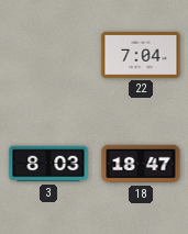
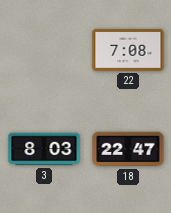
22: 7:04 -> 7:08
18: 18:47 -> 22:47
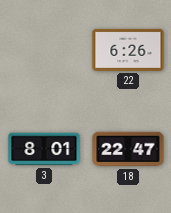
22: 7:08 -> 6:26
3: 8:03 -> 8:01
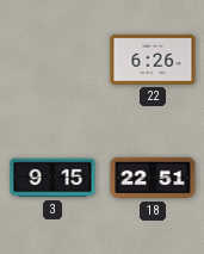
3: 8:01 -> 9:15
18: 22:47 -> 22:51
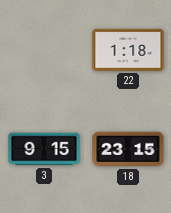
22: 6:26 -> 1:18
18: 22:51 -> 23:15
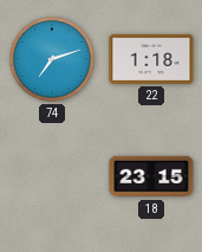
74: none -> 7:12
3: 9:15 -> none
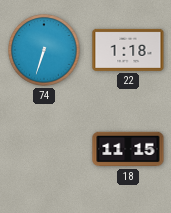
74: 7:12 -> 6:33
18: 23:15 -> 11:15
